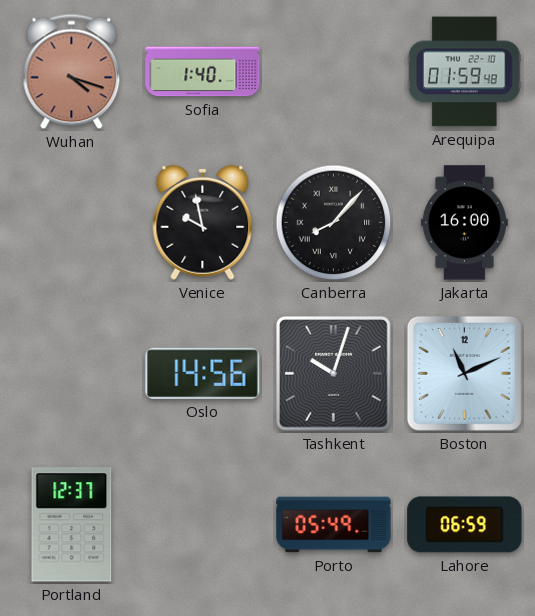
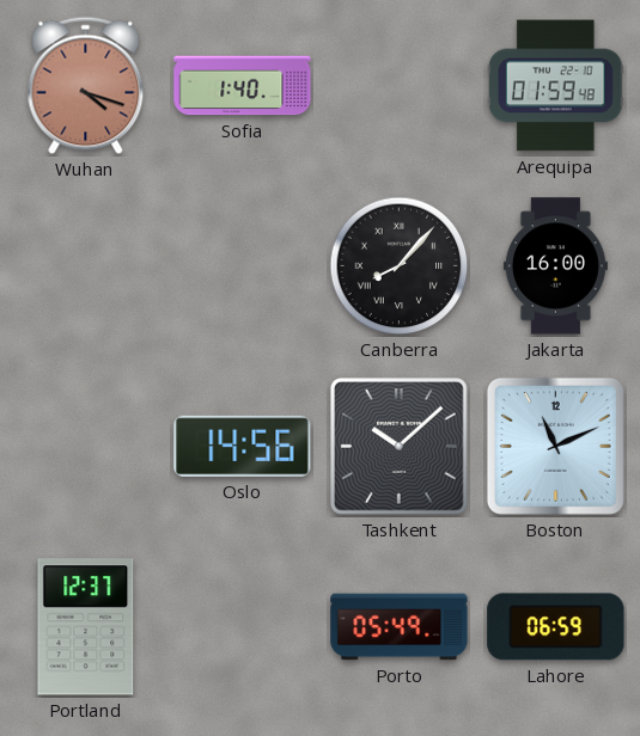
Venice: 9:58 -> none
Tashkent: 10:03 -> 10:08
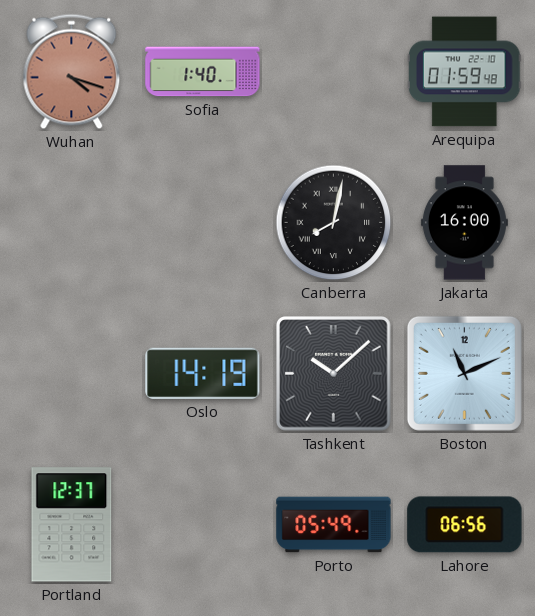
Canberra: 8:07 -> 8:02
Oslo: 14:56 -> 14:19
Lahore: 06:59 -> 06:56
